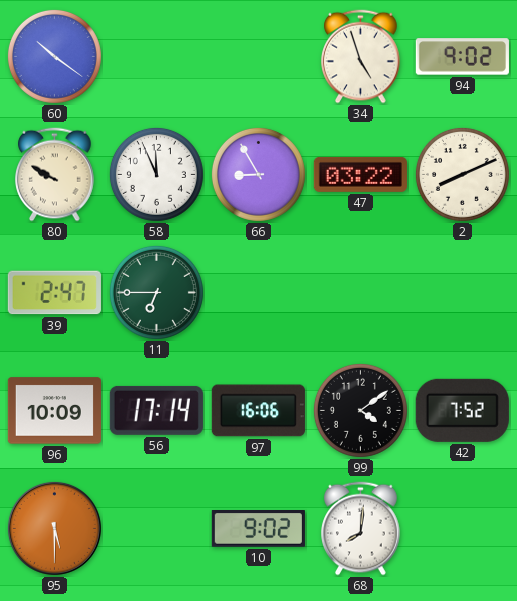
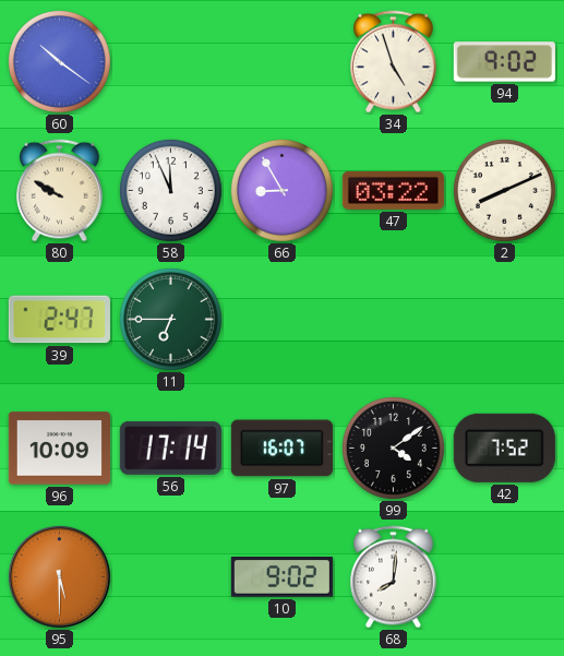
97: 16:06 -> 16:07
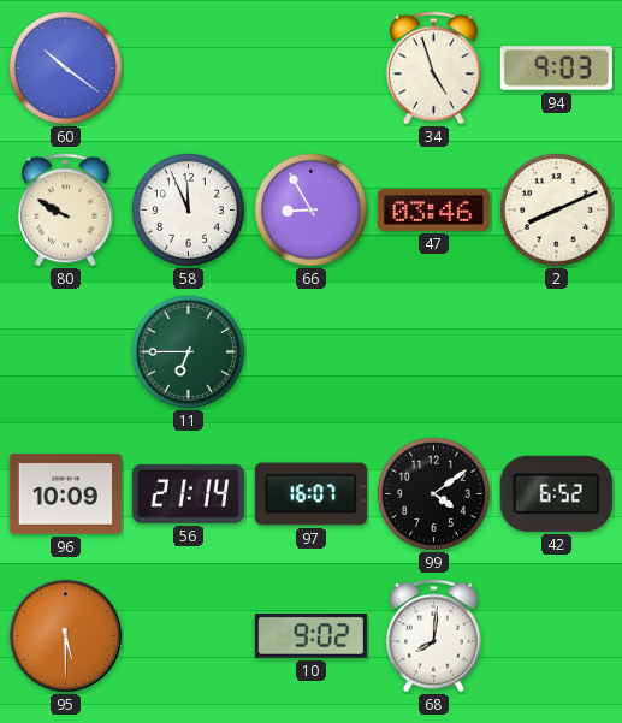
94: 9:02 -> 9:03
47: 03:22 -> 03:46
39: 2:47 -> none
56: 17:14 -> 21:14
42: 7:52 -> 6:52
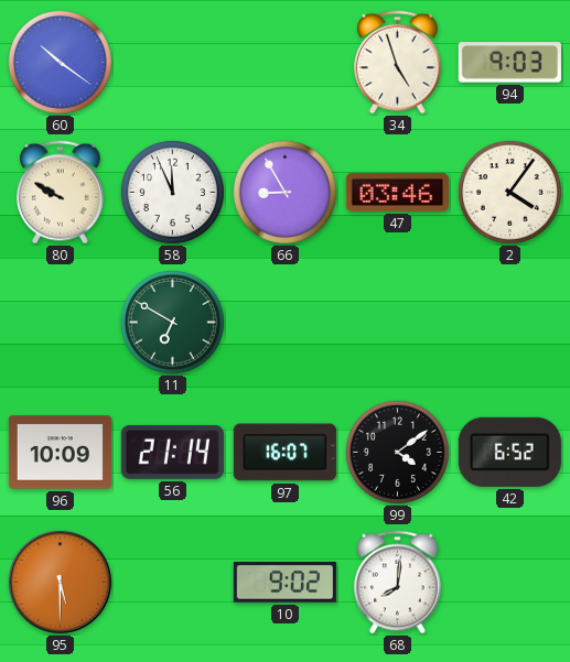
2: 8:11 -> 4:06
11: 6:45 -> 6:50
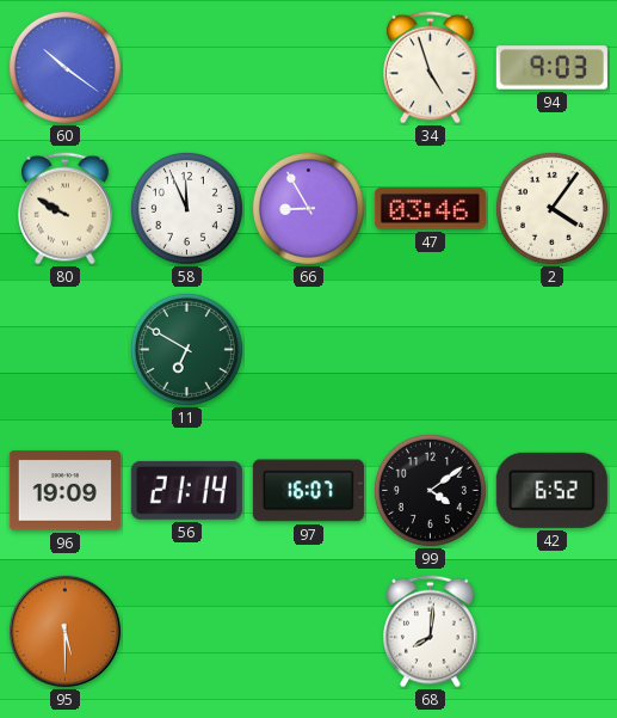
96: 10:09 -> 19:09
10: 9:02 -> none
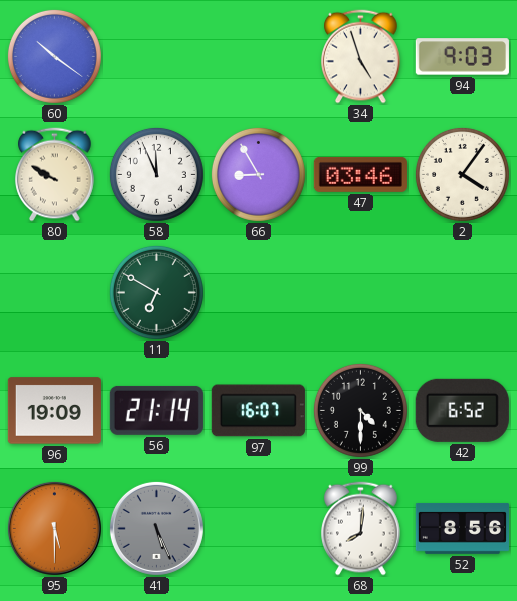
99: 4:09 -> 4:30
41: none -> 5:26
52: none -> 8:56
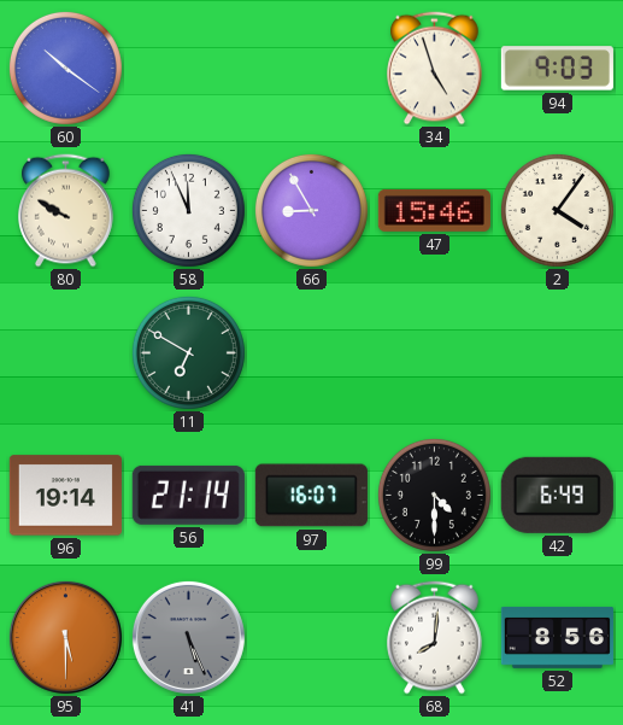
47: 03:46 -> 15:46
96: 19:09 -> 19:14
42: 6:52 -> 6:49
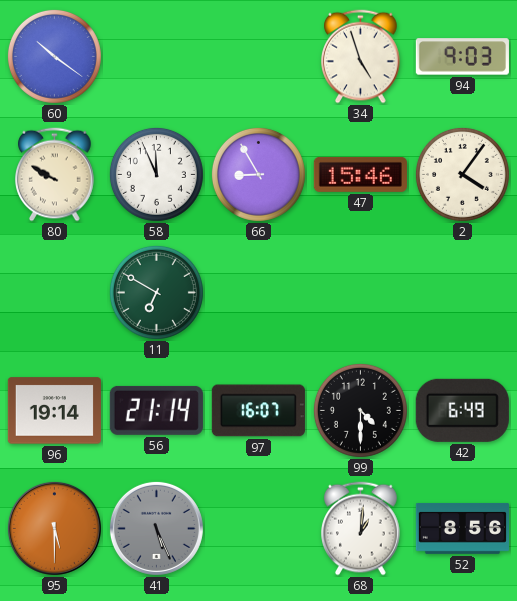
68: 8:01 -> 1:01
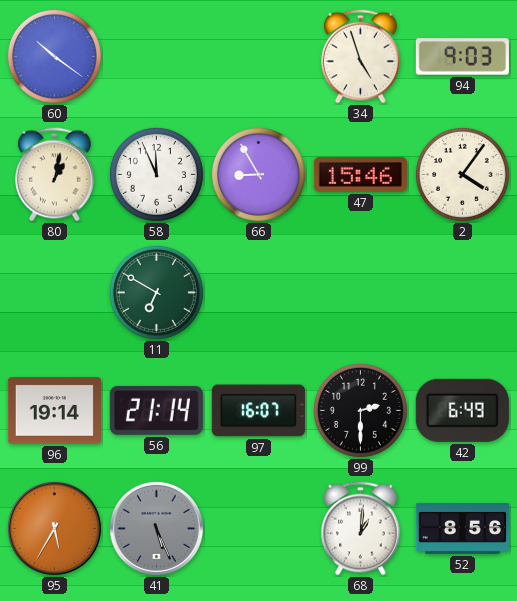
80: 9:50 -> 1:02
99: 4:30 -> 2:30
95: 5:30 -> 5:35
